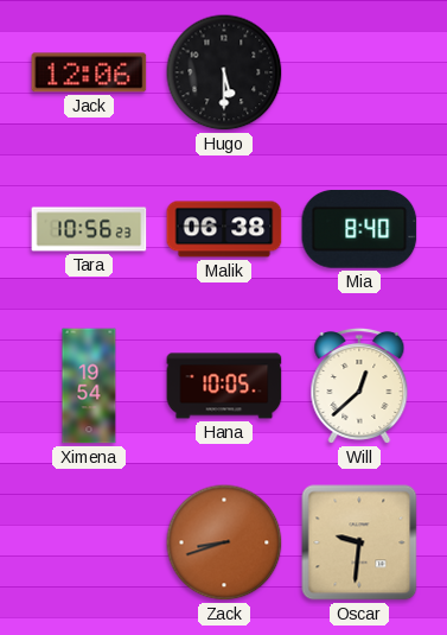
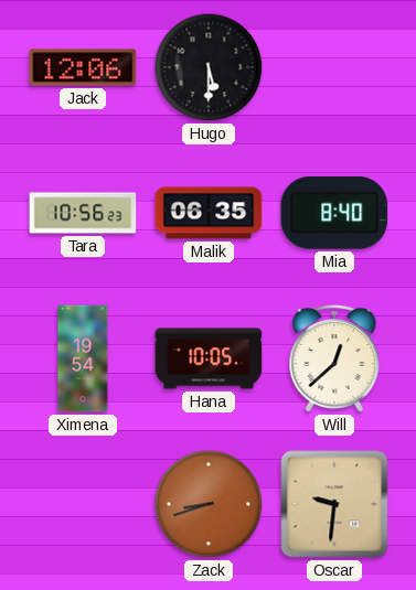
Malik: 06:38 -> 06:35
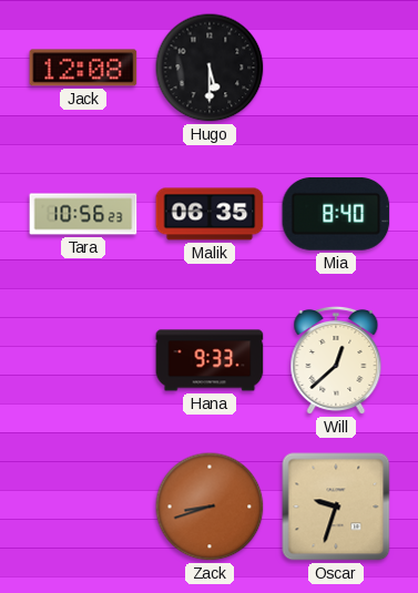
Jack: 12:06 -> 12:08
Ximena: 19:54 -> none
Hana: 10:05 -> 9:33
Oscar: 9:31 -> 9:33
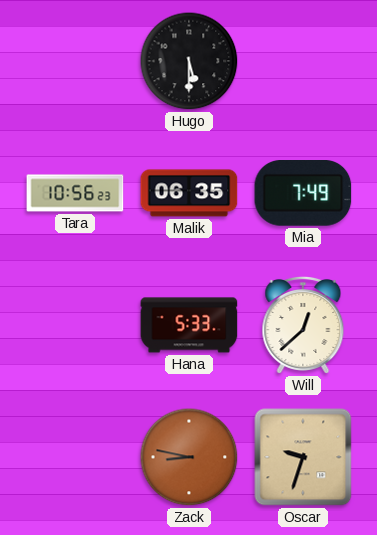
Jack: 12:08 -> none
Mia: 8:40 -> 7:49
Hana: 9:33 -> 5:33
Zack: 8:42 -> 8:47
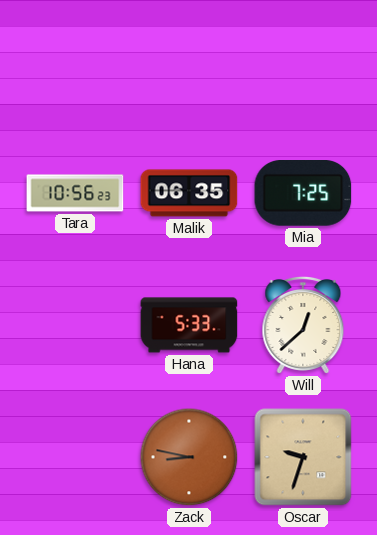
Hugo: 5:30 -> none
Mia: 7:49 -> 7:25
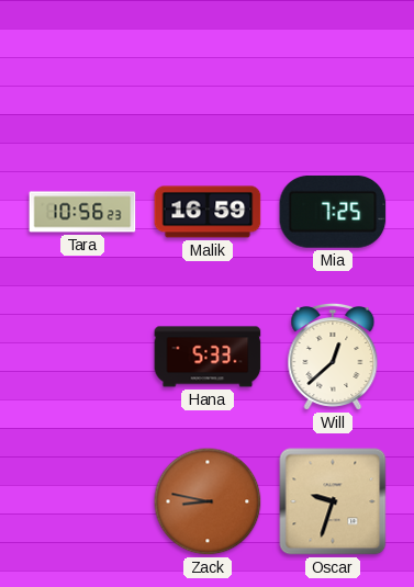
Malik: 06:35 -> 16:59
